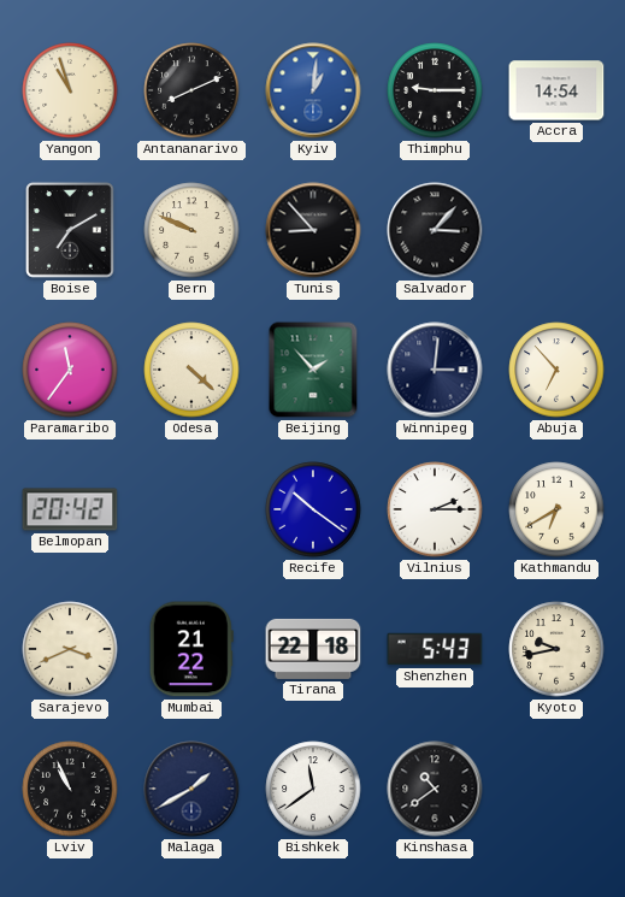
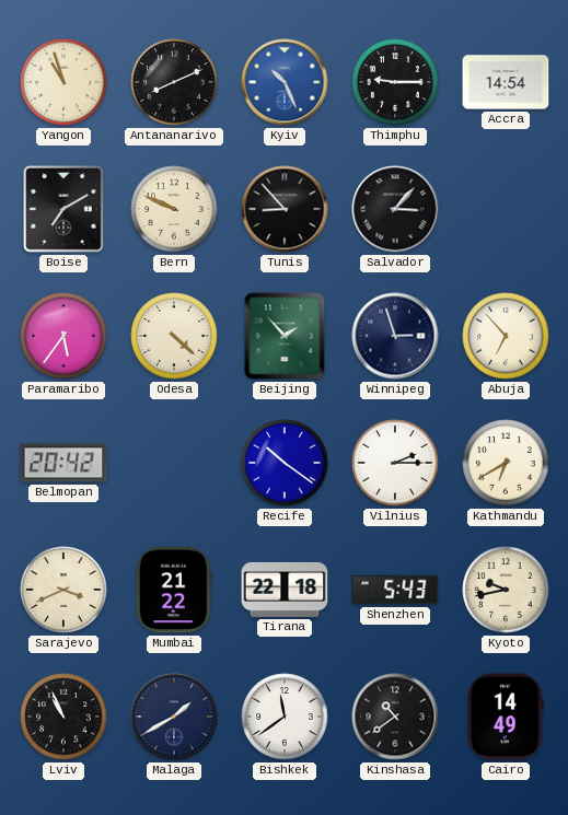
Kyiv: 1:01 -> 10:26
Paramaribo: 11:36 -> 5:36
Winnipeg: 3:01 -> 2:57
Cairo: none -> 14:49
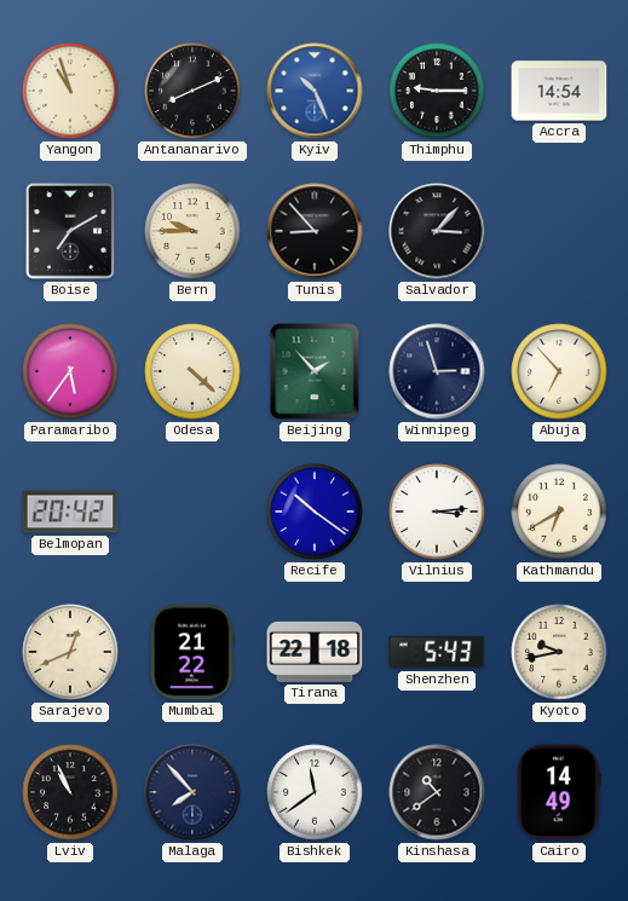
Bern: 9:49 -> 9:45
Vilnius: 2:15 -> 3:14
Sarajevo: 3:41 -> 12:41
Malaga: 1:40 -> 7:53
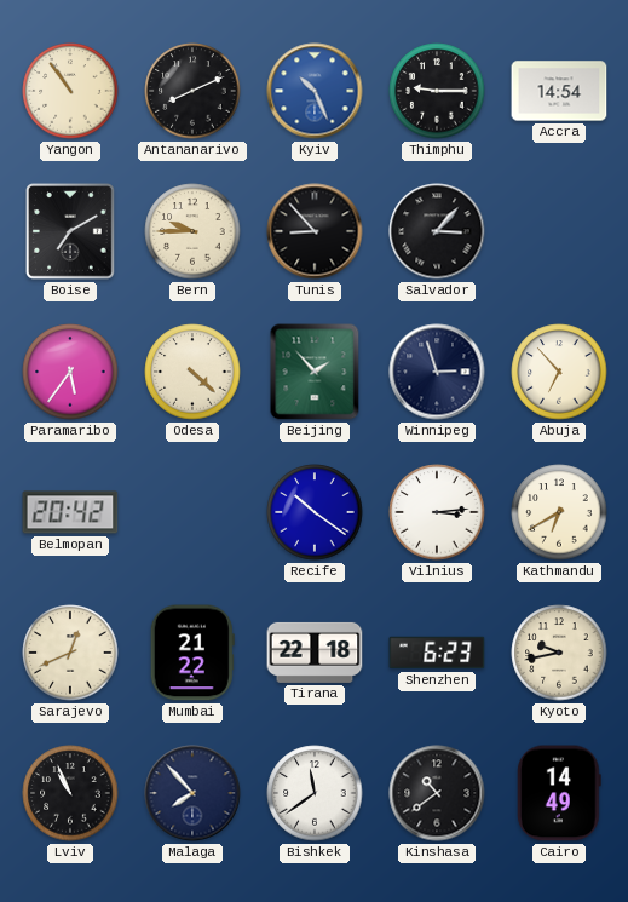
Yangon: 10:57 -> 10:54
Shenzhen: 5:43 -> 6:23
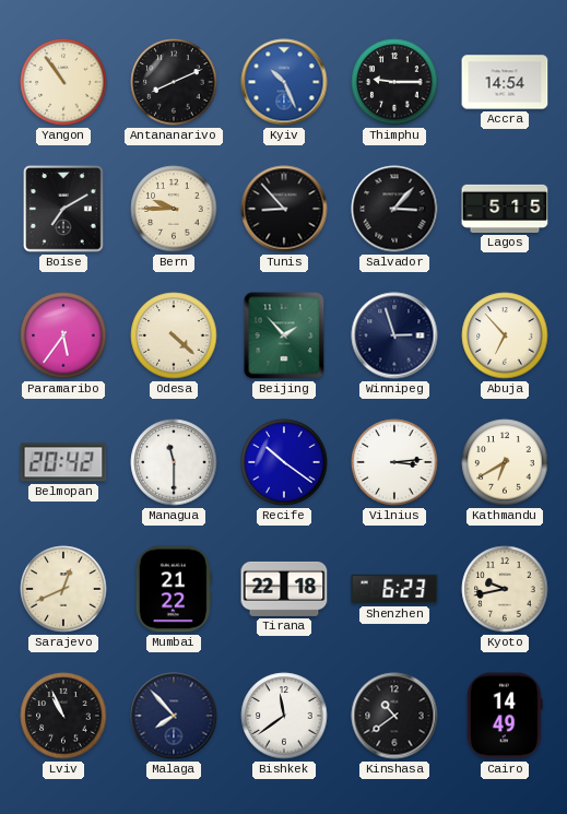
Lagos: none -> 5:15
Managua: none -> 11:30
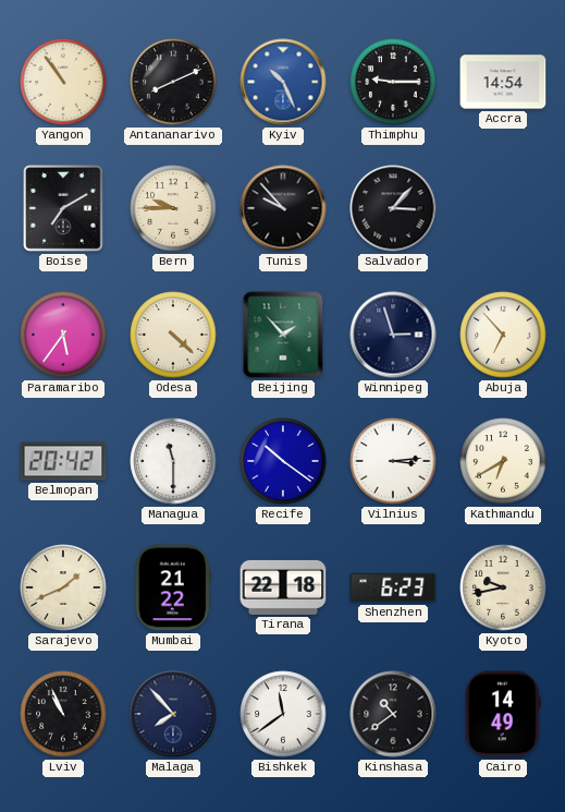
Tunis: 8:53 -> 9:53
Lagos: 5:15 -> none
Sarajevo: 12:41 -> 1:41
